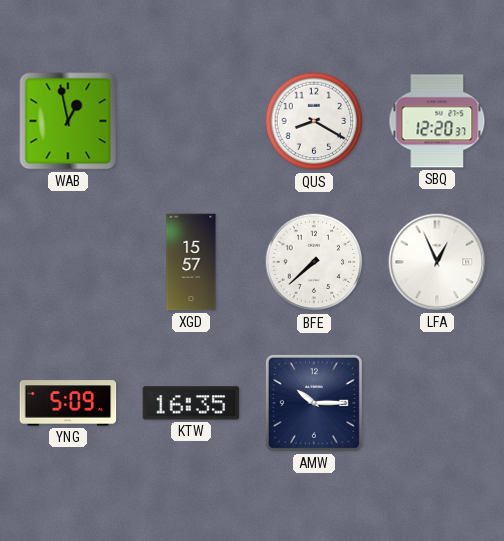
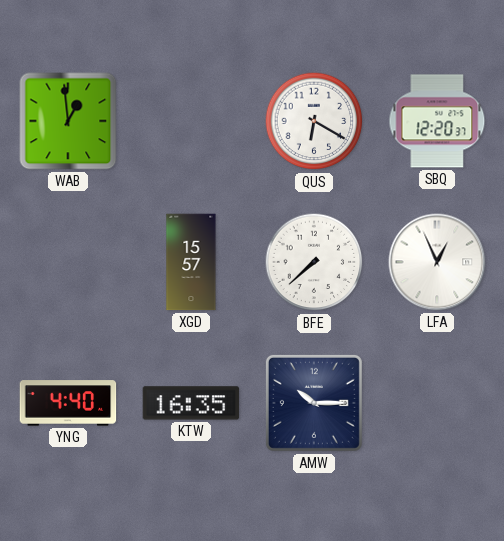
WAB: 12:58 -> 12:59
QUS: 8:20 -> 6:20
YNG: 5:09 -> 4:40
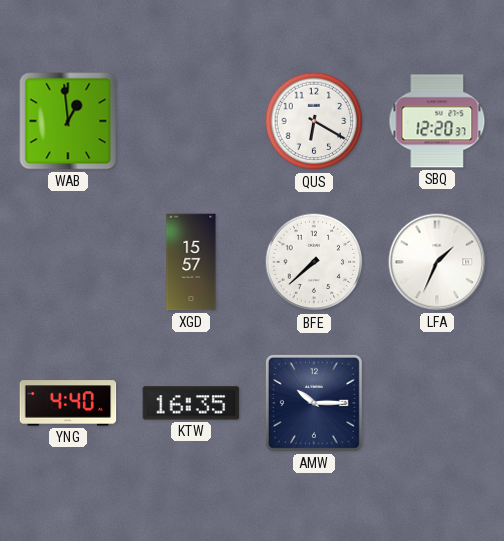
LFA: 12:56 -> 1:34
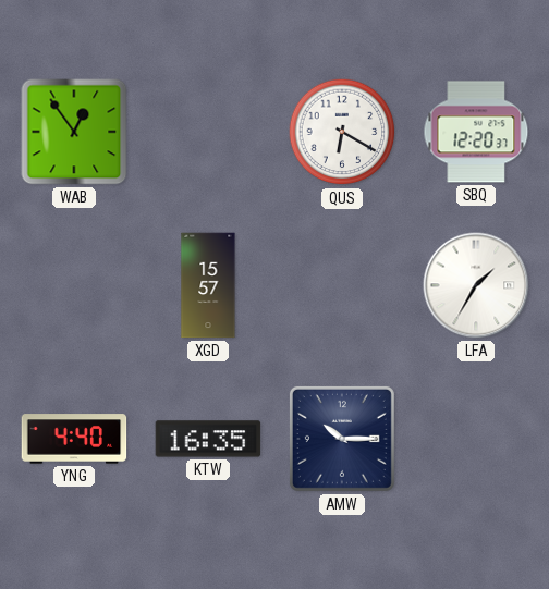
WAB: 12:59 -> 12:54
BFE: 7:38 -> none
LFA: 1:34 -> 1:35
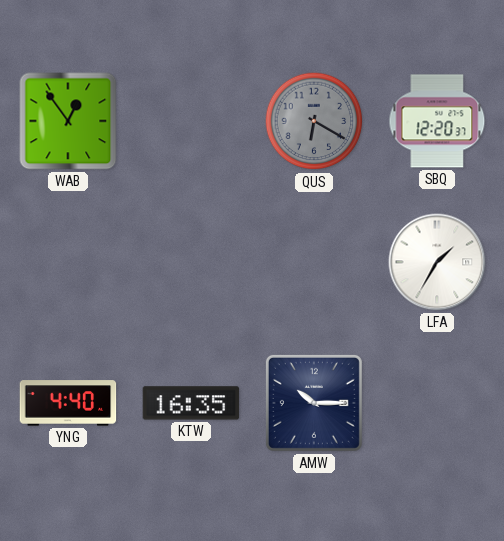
QUS dial: white -> grey
XGD: 15:57 -> none
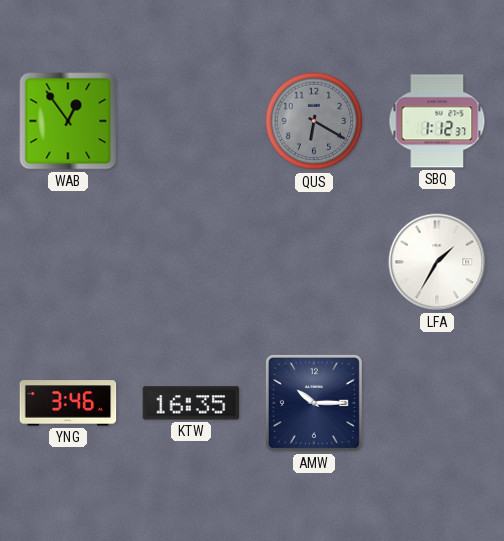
SBQ: 12:20 -> 1:12
YNG: 4:40 -> 3:46
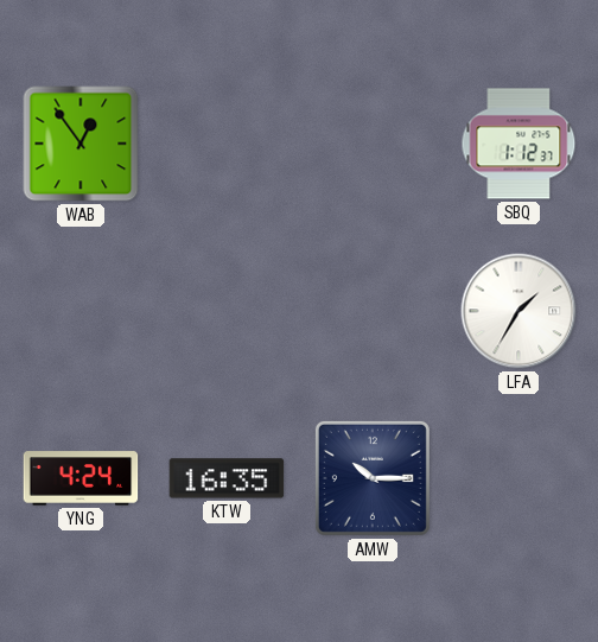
QUS: 6:20 -> none
YNG: 3:46 -> 4:24
